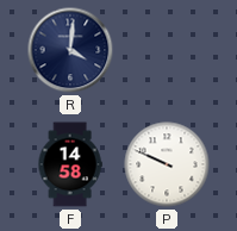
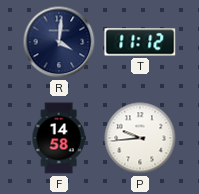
T: none -> 11:12
P: 9:49 -> 9:44
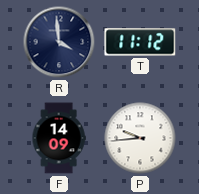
R: 4:01 -> 3:59
F: 14:58 -> 14:09
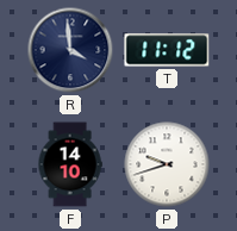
F: 14:09 -> 14:10
P: 9:44 -> 9:42
